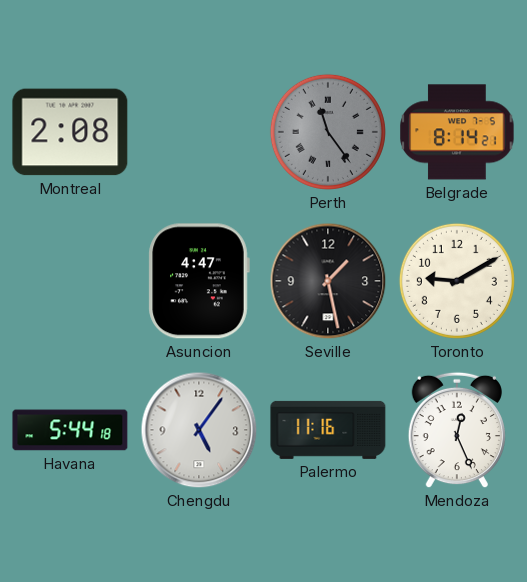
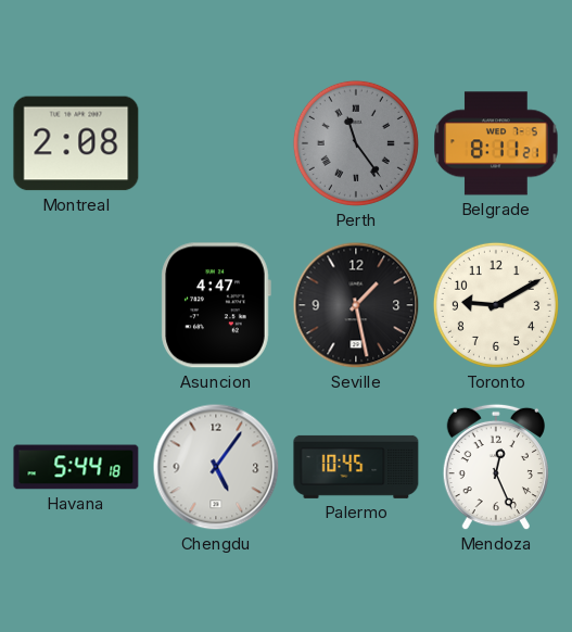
Belgrade: 8:14 -> 8:11
Palermo: 11:16 -> 10:45
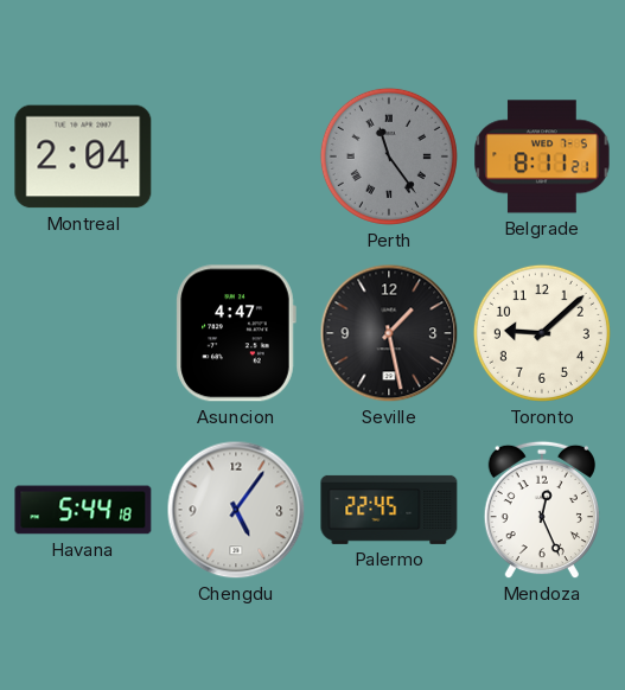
Montreal: 2:08 -> 2:04
Toronto: 9:10 -> 9:08
Palermo: 10:45 -> 22:45
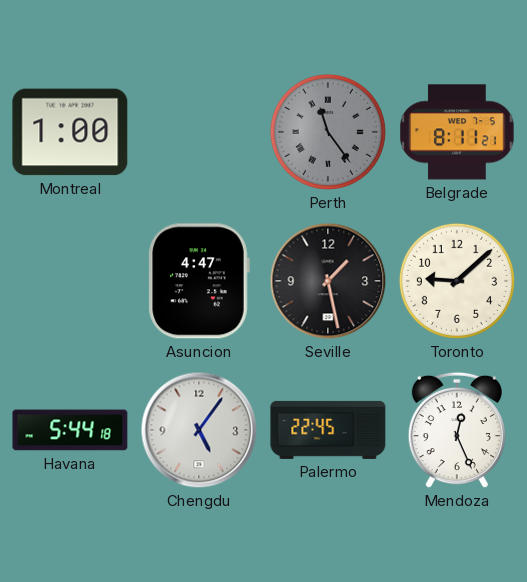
Montreal: 2:04 -> 1:00
